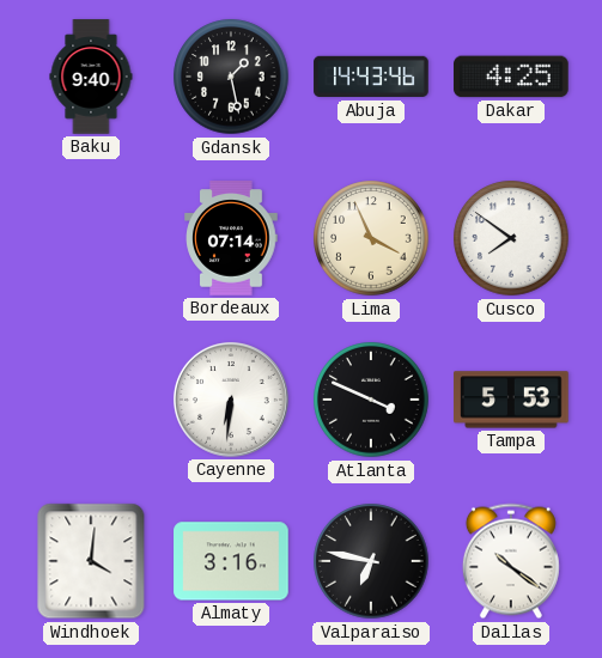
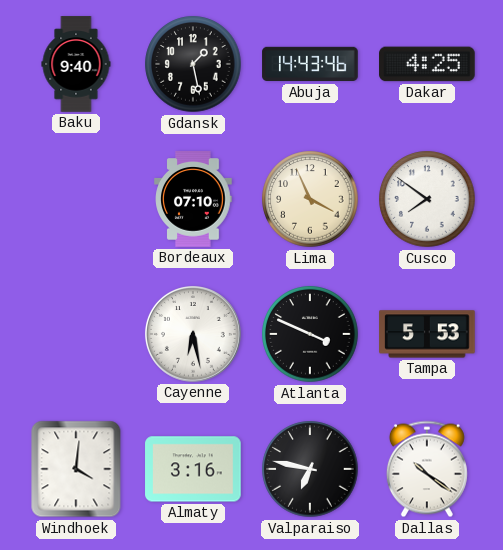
Bordeaux: 07:14 -> 07:10
Cayenne: 6:31 -> 6:28
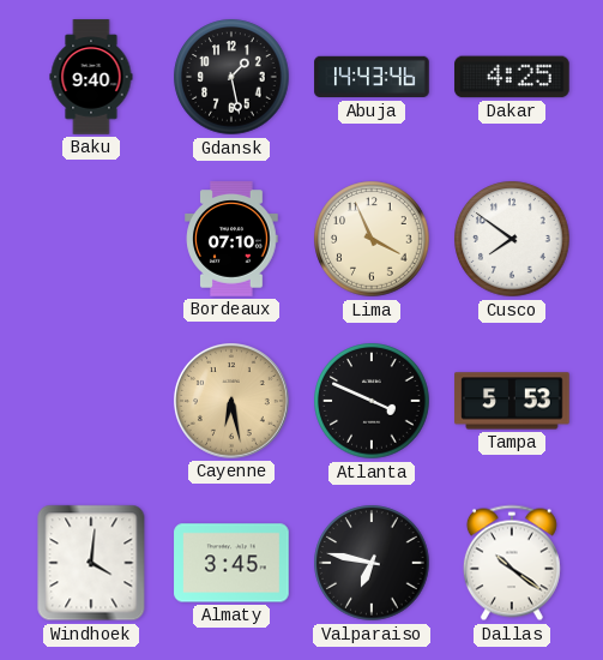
Cayenne dial: white -> champagne
Almaty: 3:16 -> 3:45
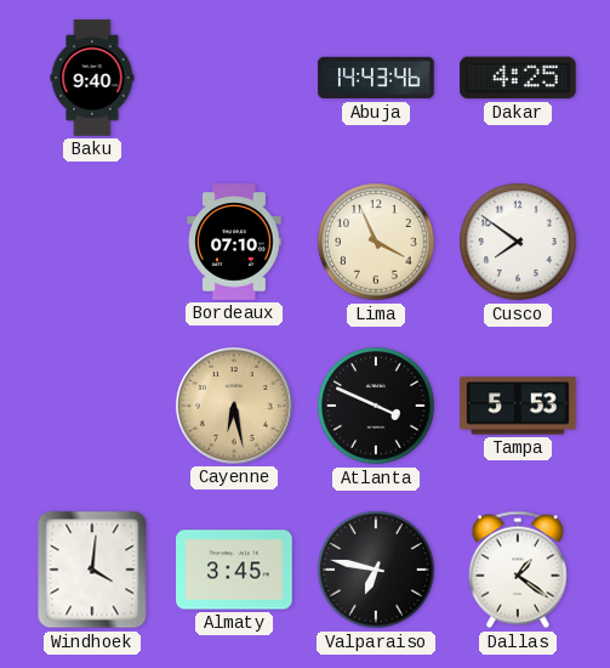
Gdansk: 1:28 -> none
Dallas: 10:21 -> 1:21
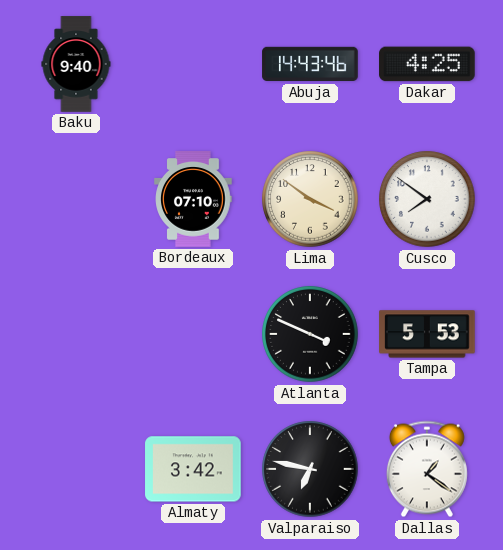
Lima: 3:56 -> 3:51
Cayenne: 6:28 -> none
Windhoek: 4:01 -> none
Almaty: 3:45 -> 3:42
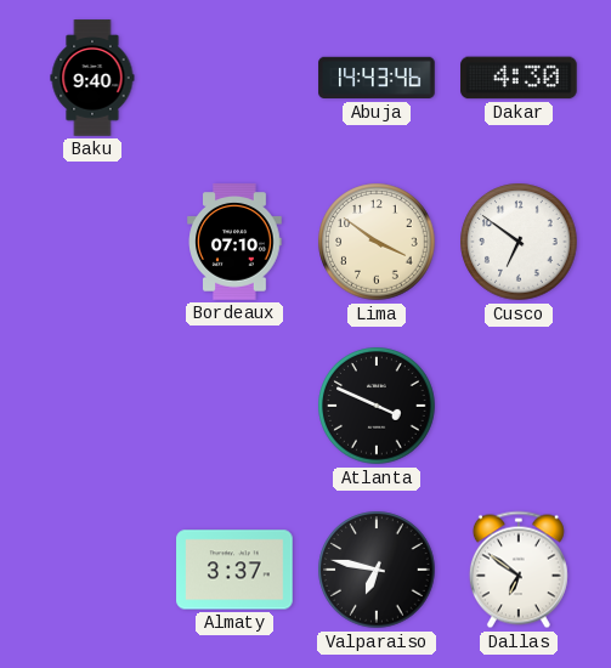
Dakar: 4:25 -> 4:30
Cusco: 7:51 -> 6:51
Tampa: 5:53 -> none
Almaty: 3:42 -> 3:37
Dallas: 1:21 -> 6:51
